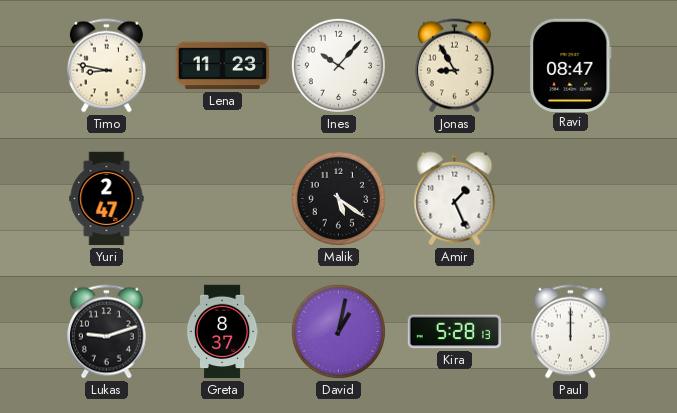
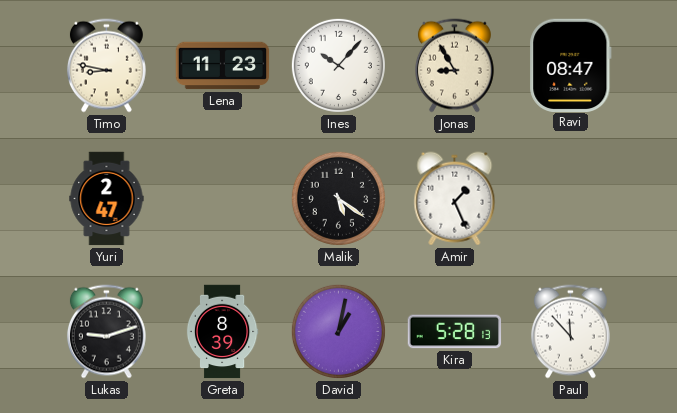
Greta: 8:37 -> 8:39
Paul: 12:00 -> 11:53
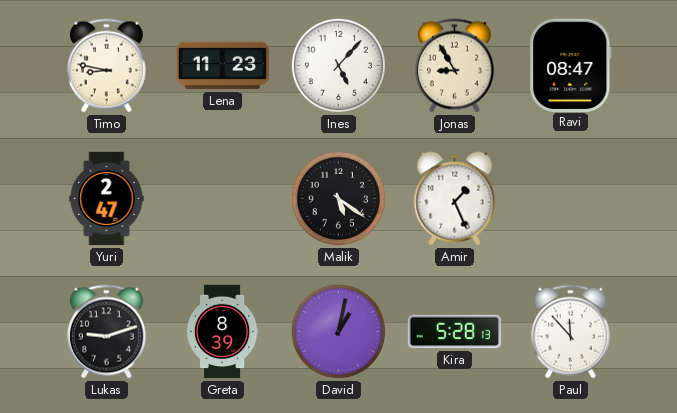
Ines: 10:07 -> 5:07
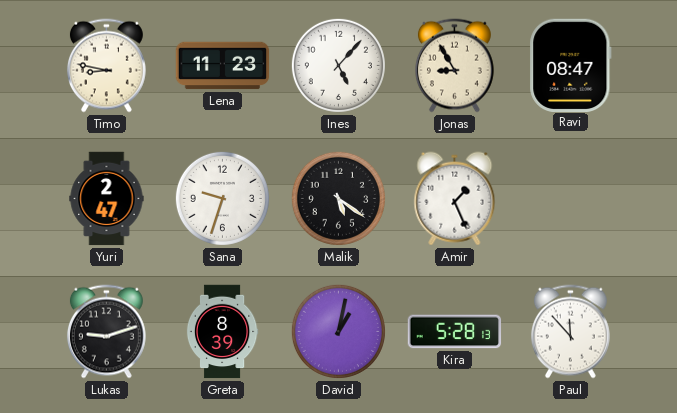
Sana: none -> 9:33
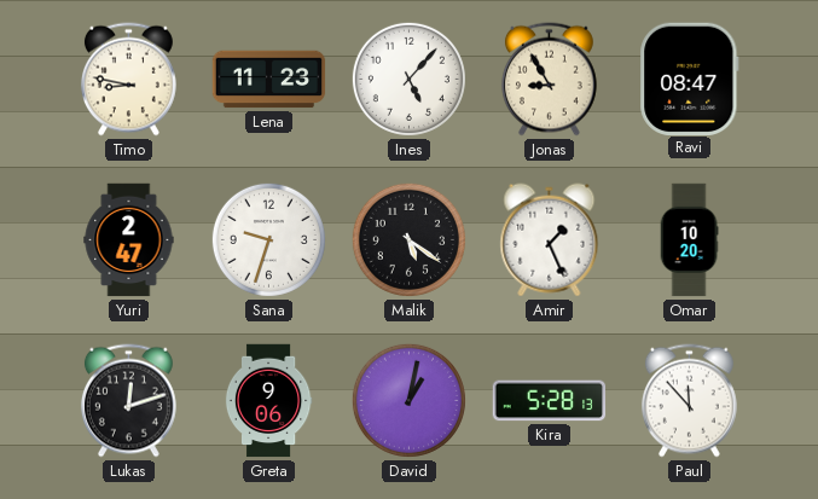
Omar: none -> 10:20
Lukas: 9:12 -> 12:12
Greta: 8:39 -> 9:06
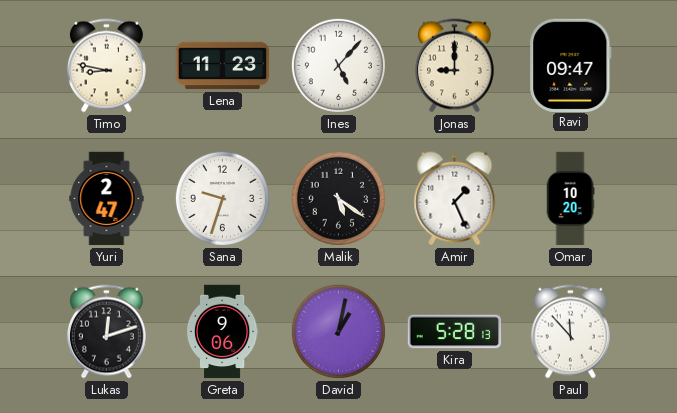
Jonas: 8:55 -> 9:00
Ravi: 08:47 -> 09:47
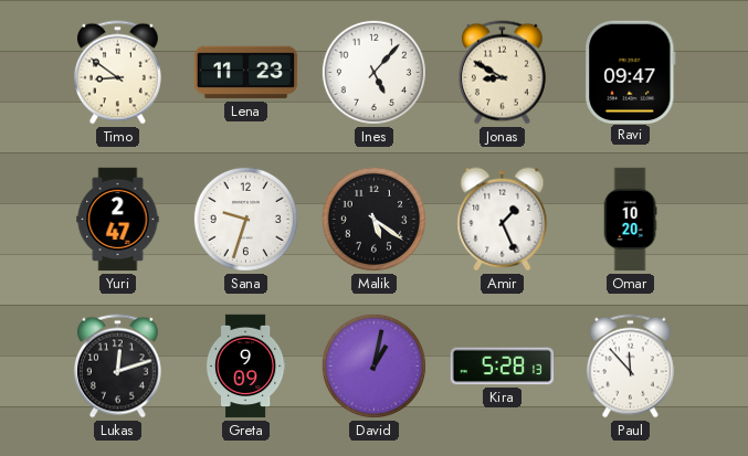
Timo: 8:47 -> 8:51
Jonas: 9:00 -> 8:50
Greta: 9:06 -> 9:09
